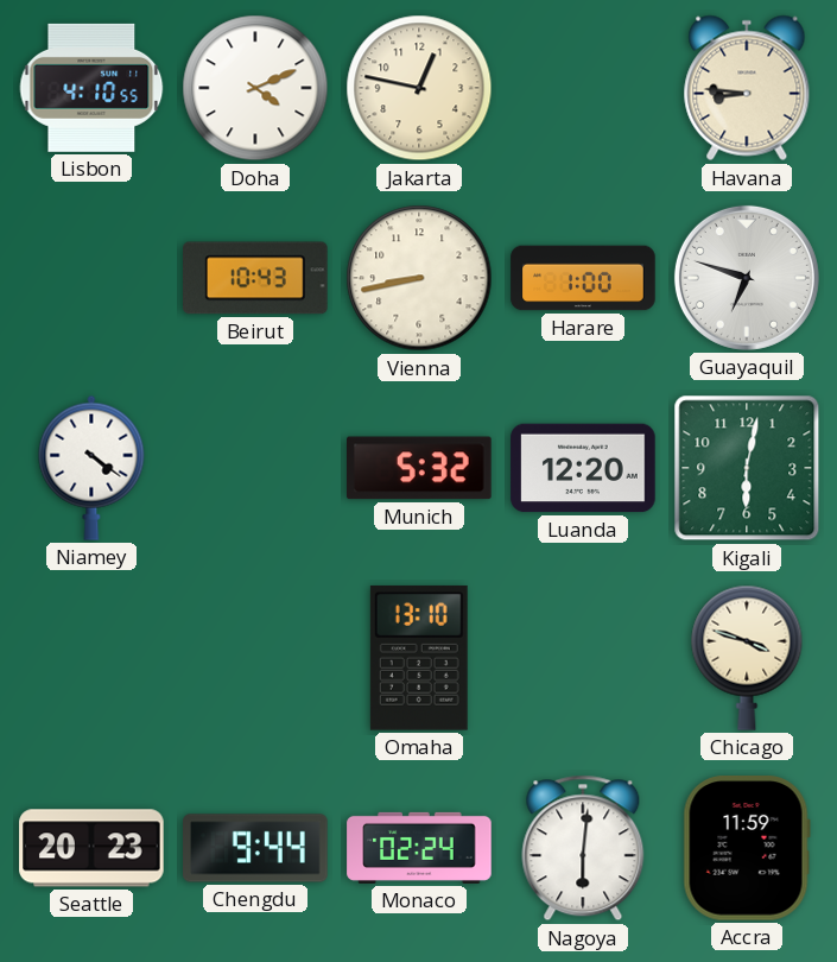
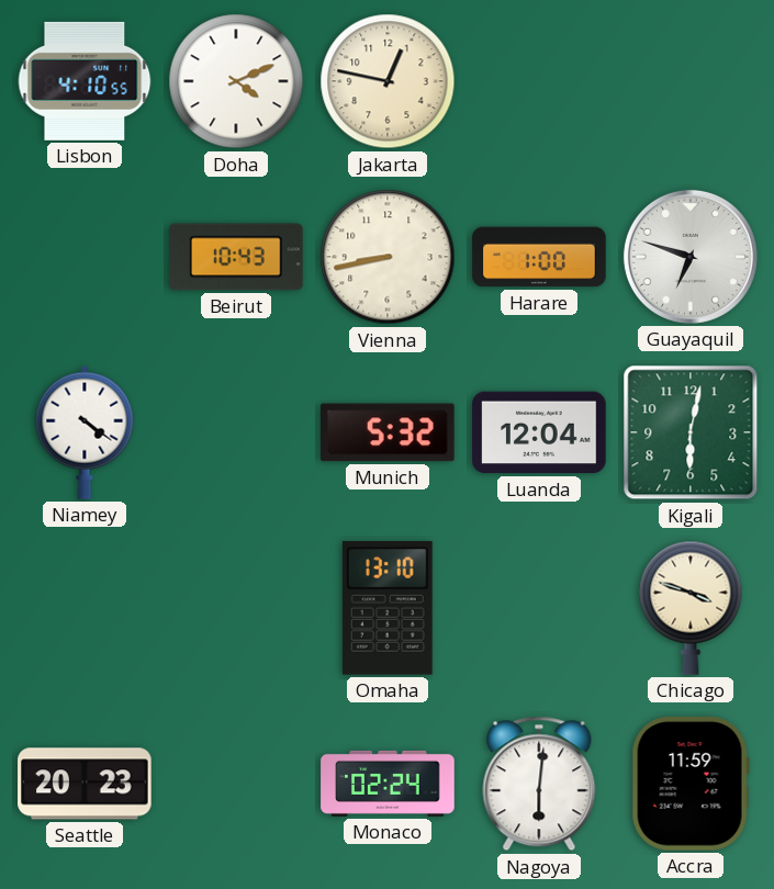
Havana: 8:46 -> none
Luanda: 12:20 -> 12:04
Chengdu: 9:44 -> none
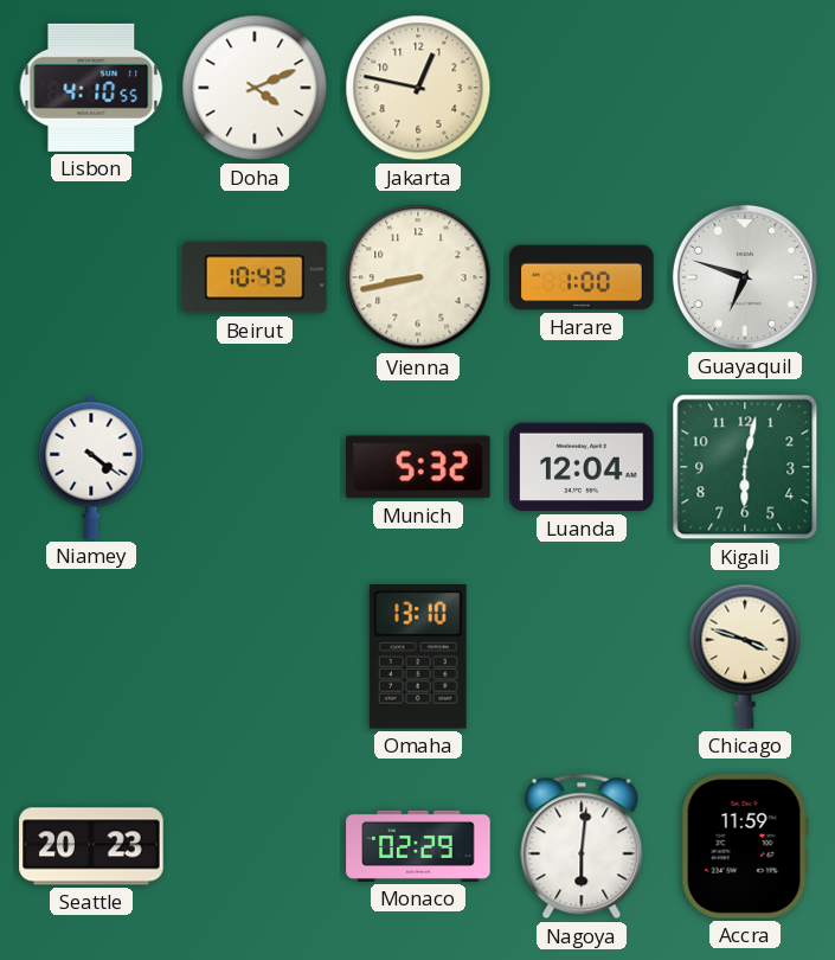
Monaco: 02:24 -> 02:29
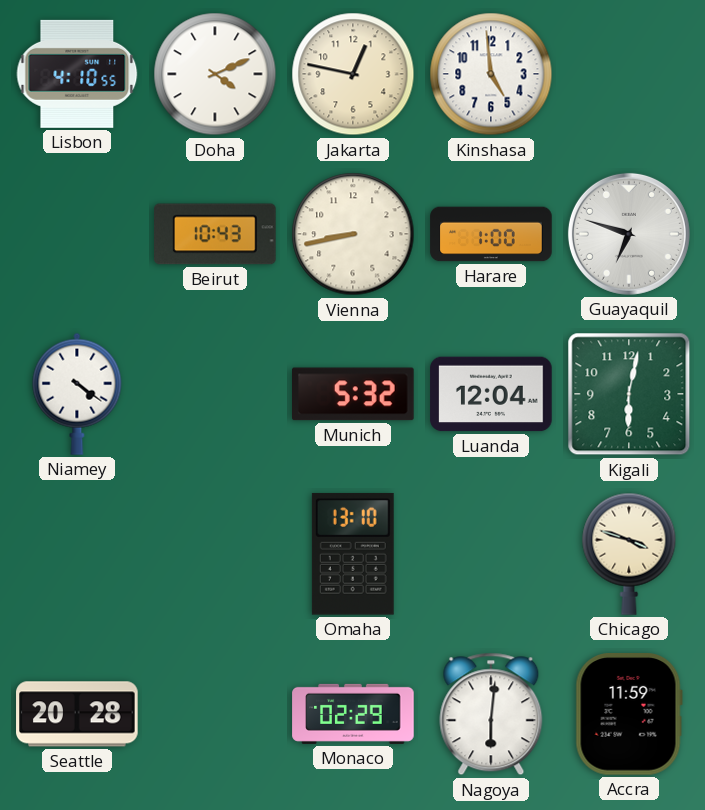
Kinshasa: none -> 4:59
Seattle: 20:23 -> 20:28
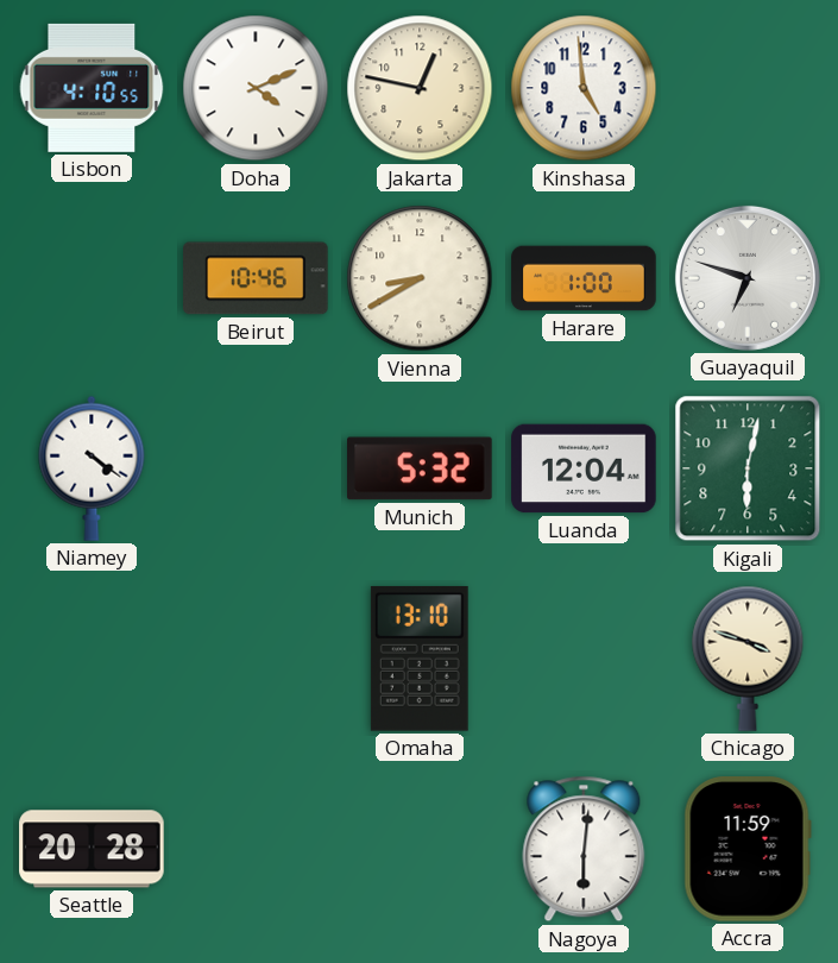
Beirut: 10:43 -> 10:46
Vienna: 8:43 -> 8:40
Monaco: 02:29 -> none
